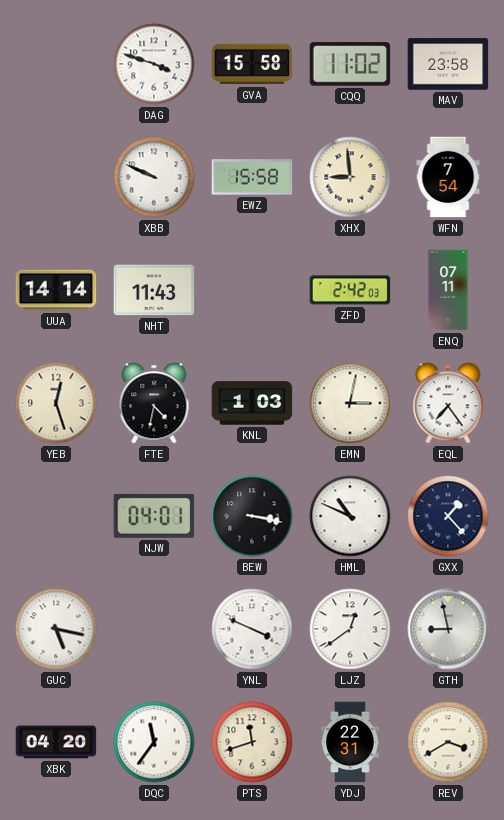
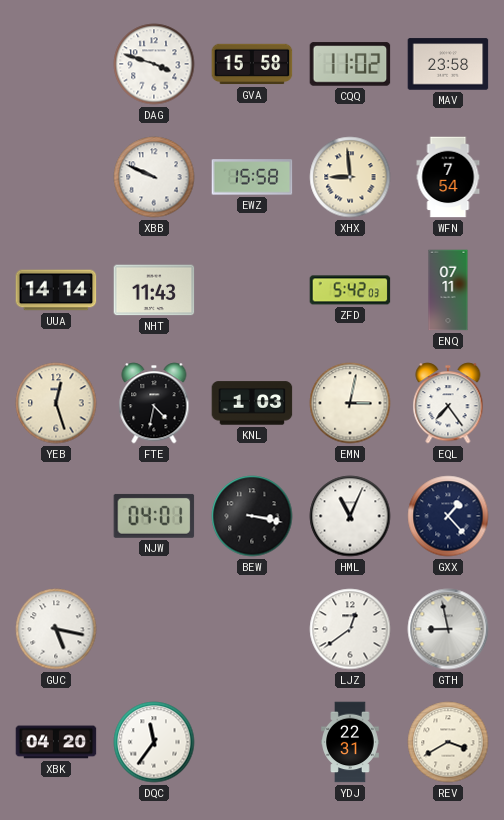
ZFD: 2:42 -> 5:42
HML: 10:49 -> 11:04
YNL: 3:49 -> none
PTS: 11:42 -> none
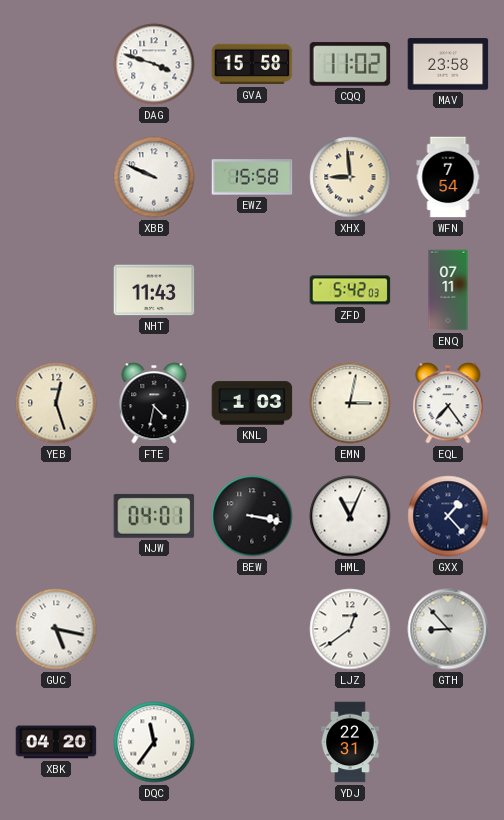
UUA: 14:14 -> none
GTH: 8:58 -> 8:53
REV: 3:40 -> none
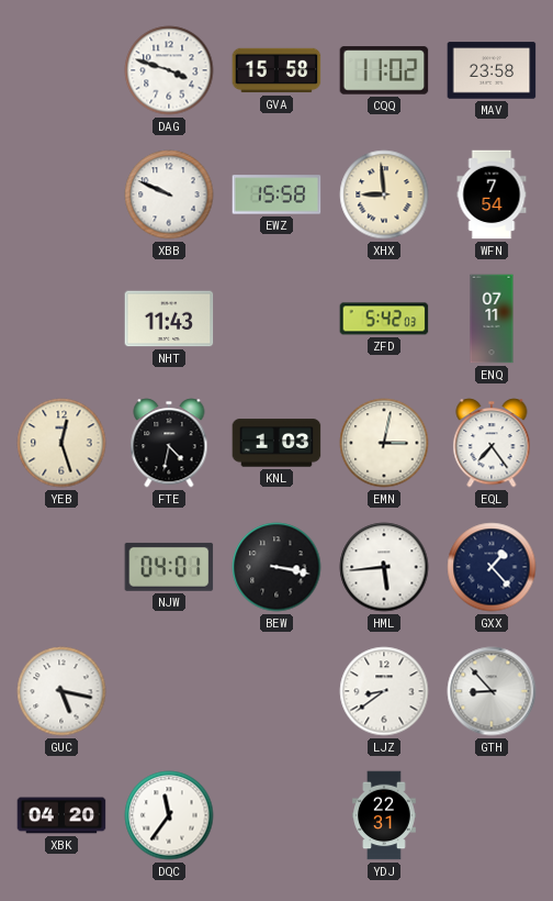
HML: 11:04 -> 5:44
LJZ: 12:39 -> 8:39
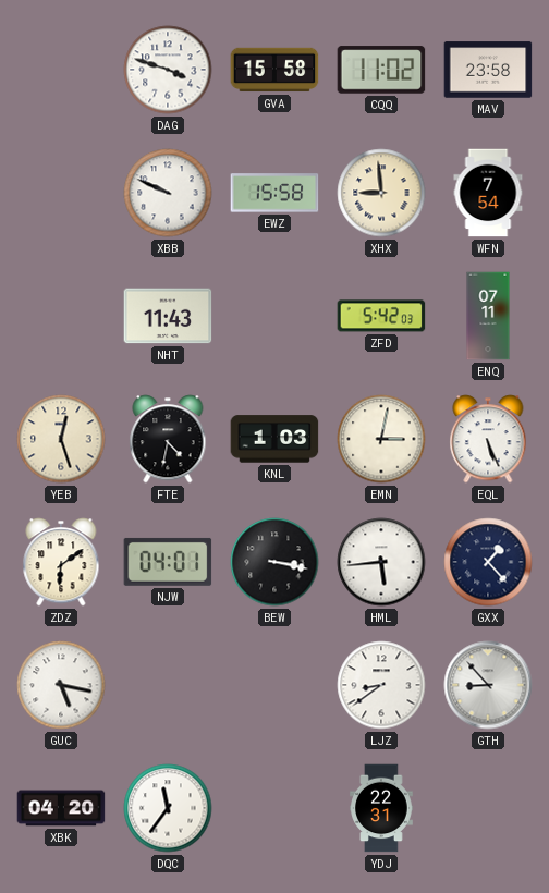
EQL: 7:24 -> 5:26
ZDZ: none -> 6:09
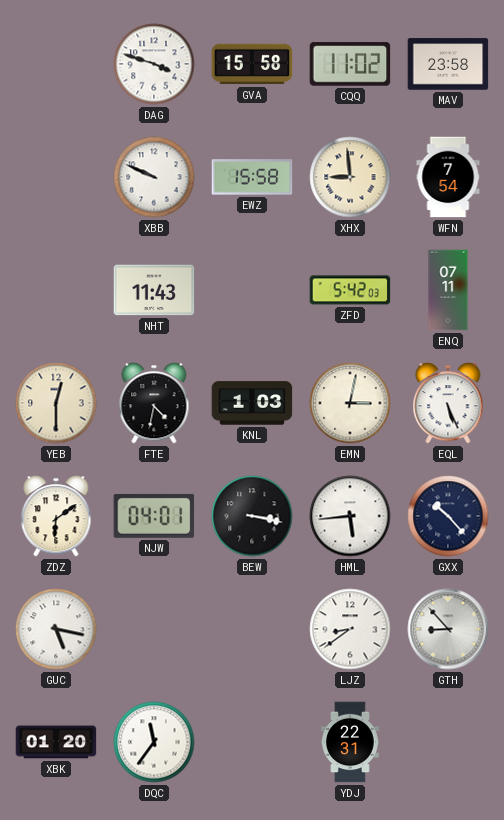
YEB: 12:27 -> 12:30
GXX: 1:23 -> 10:23
XBK: 04:20 -> 01:20
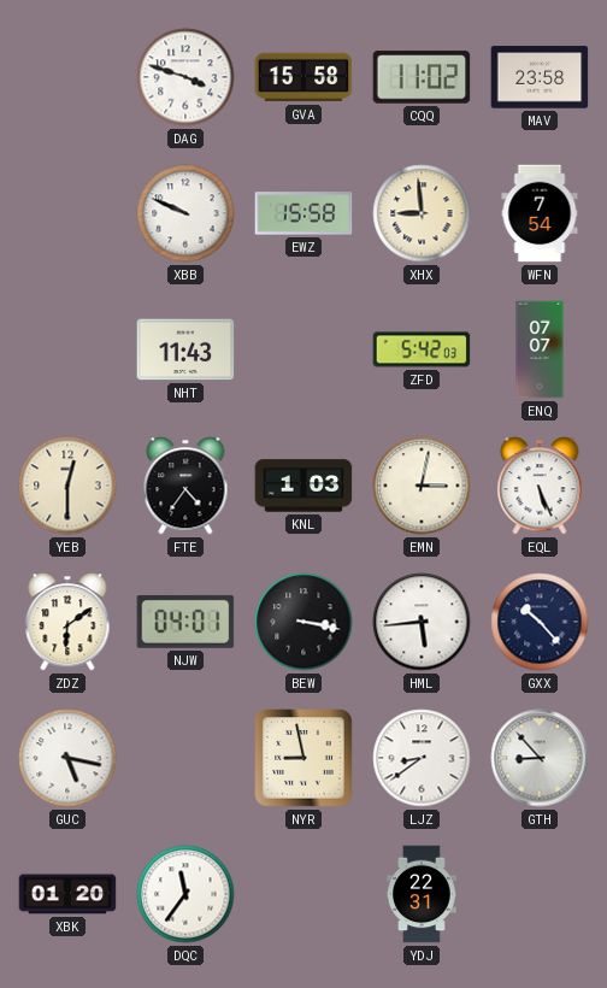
ENQ: 07:11 -> 07:07
FTE: 4:32 -> 4:36
NYR: none -> 8:58
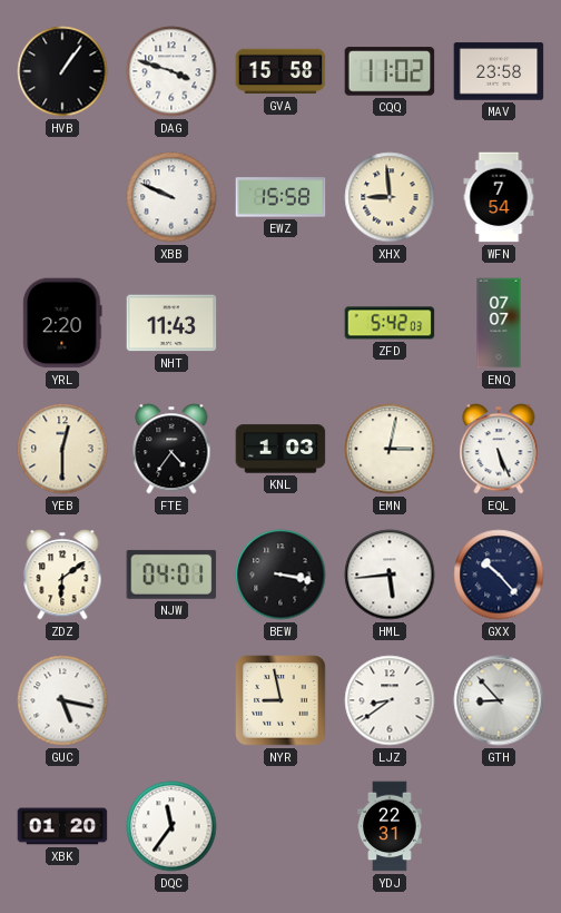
HVB: none -> 1:06
YRL: none -> 2:20
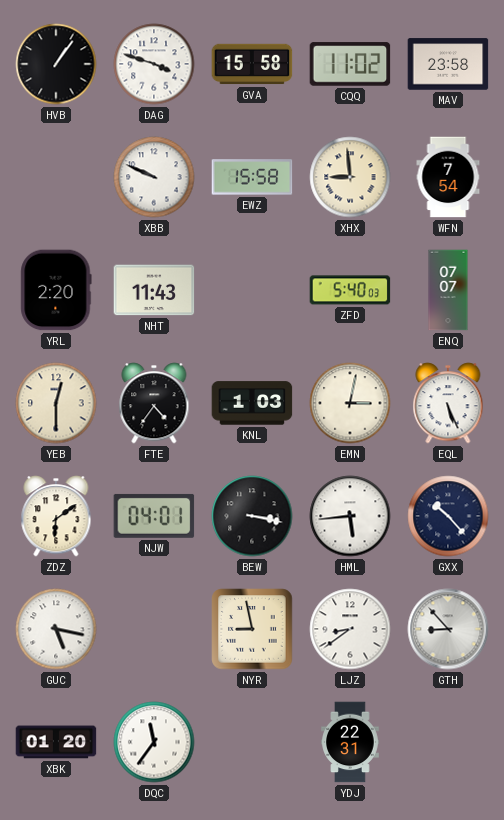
ZFD: 5:42 -> 5:40
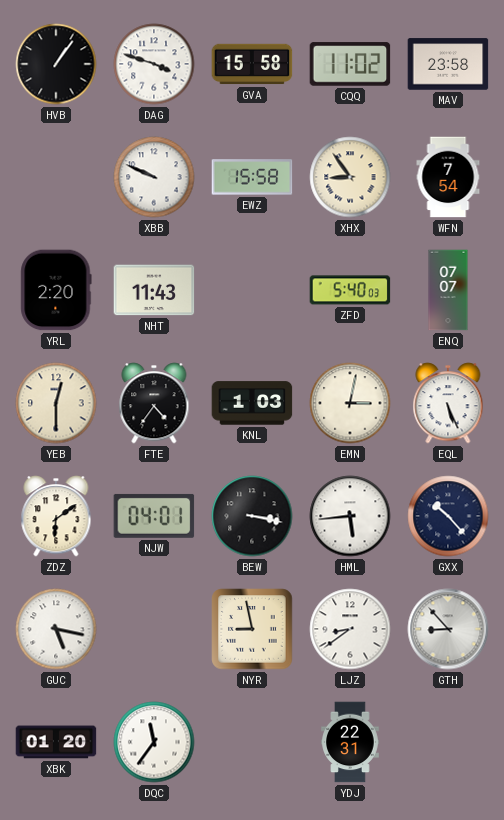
XHX: 8:59 -> 8:54
